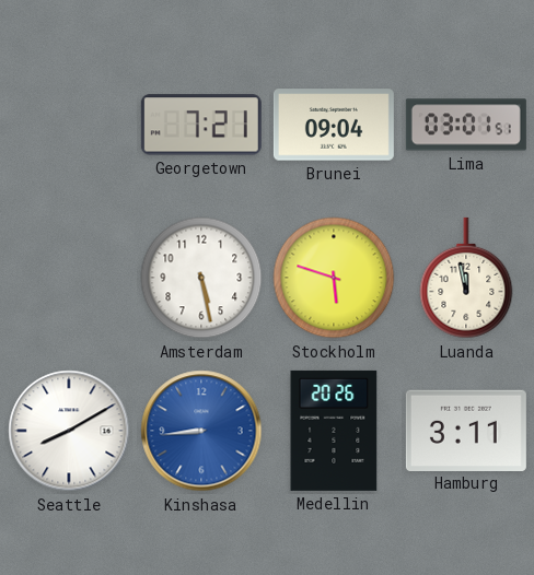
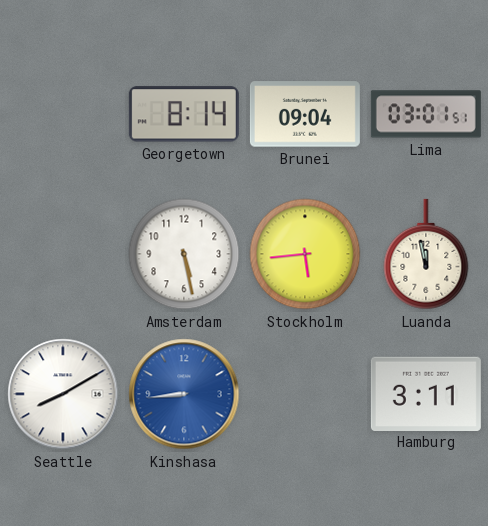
Georgetown: 7:21 -> 8:14
Stockholm: 5:48 -> 5:44
Medellin: 20:26 -> none
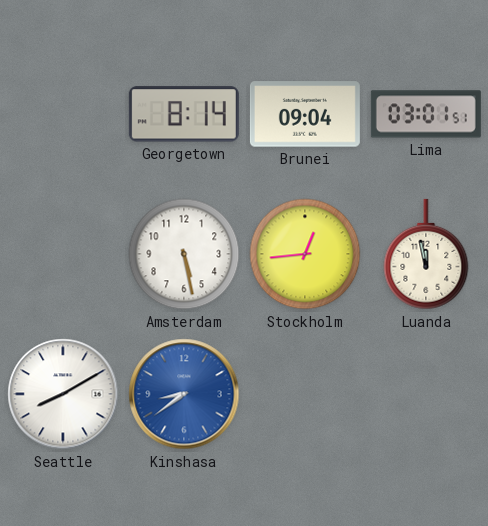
Stockholm: 5:44 -> 12:44
Kinshasa: 8:44 -> 8:39
Hamburg: 3:11 -> none
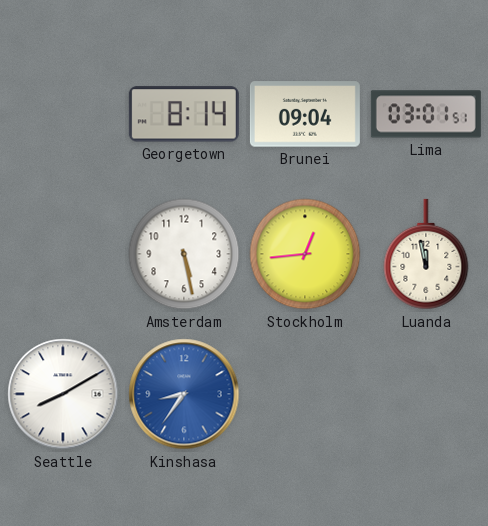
Kinshasa: 8:39 -> 8:36
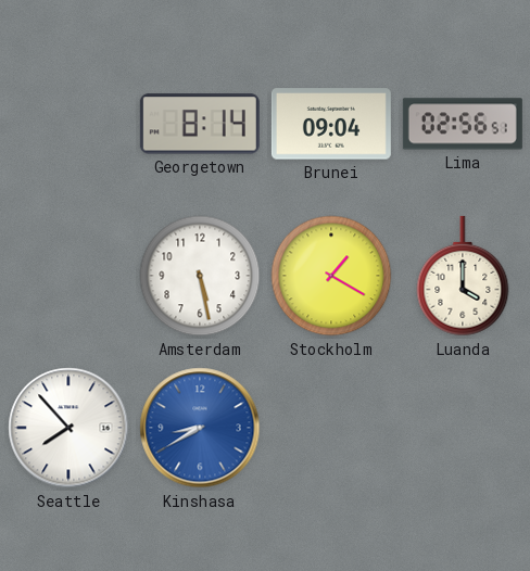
Lima: 03:01 -> 02:56
Stockholm: 12:44 -> 1:20
Luanda: 11:58 -> 4:00
Seattle: 8:10 -> 7:53
Kinshasa: 8:36 -> 8:40
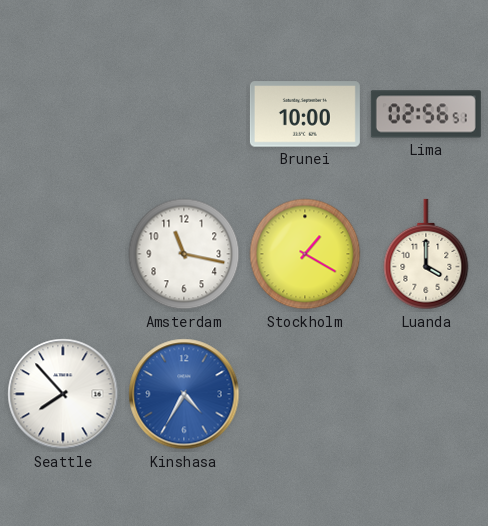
Georgetown: 8:14 -> none
Brunei: 09:04 -> 10:00
Amsterdam: 5:28 -> 11:17
Kinshasa: 8:40 -> 4:35
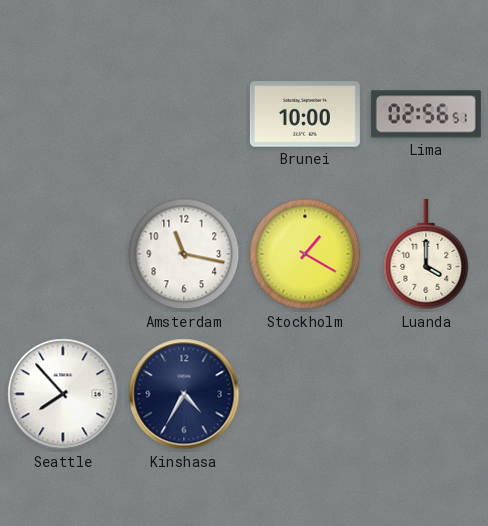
Kinshasa dial: blue -> navy
